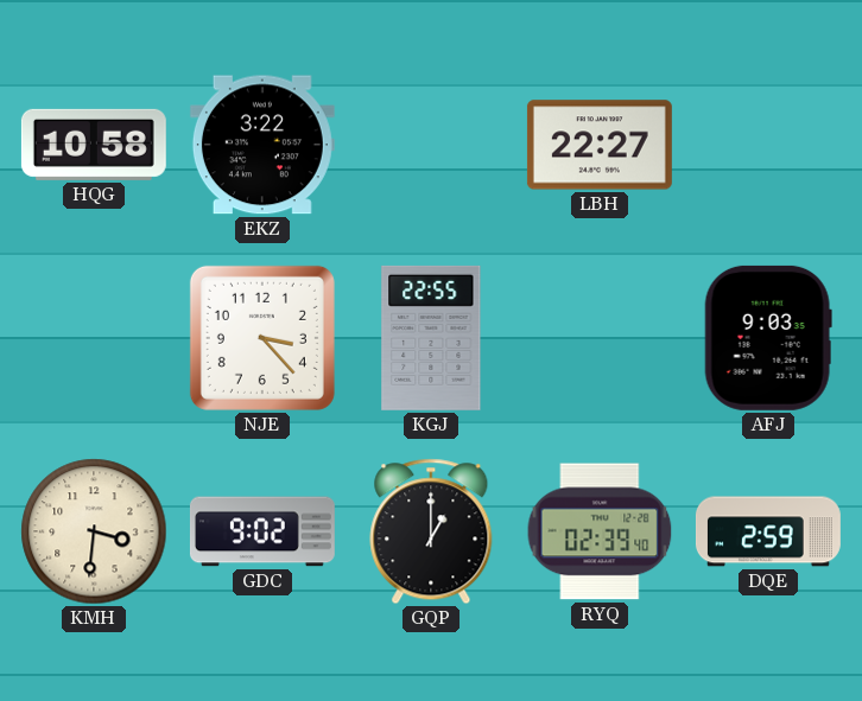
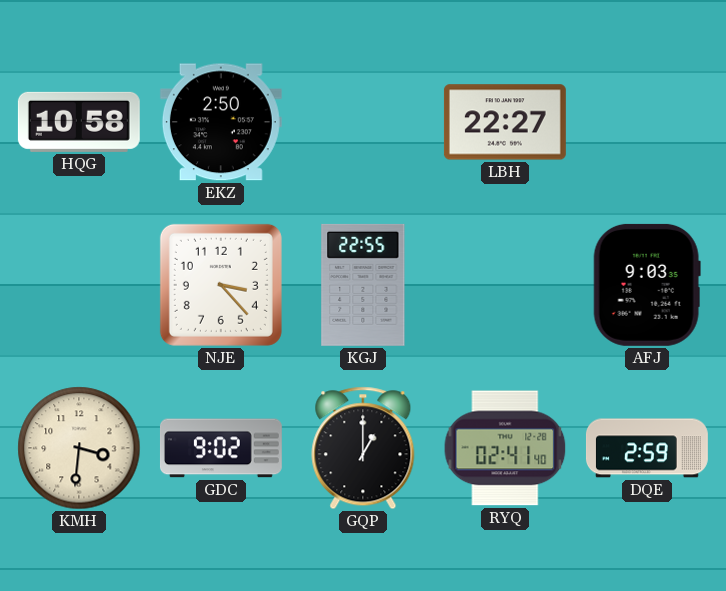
EKZ: 3:22 -> 2:50
RYQ: 02:39 -> 02:41
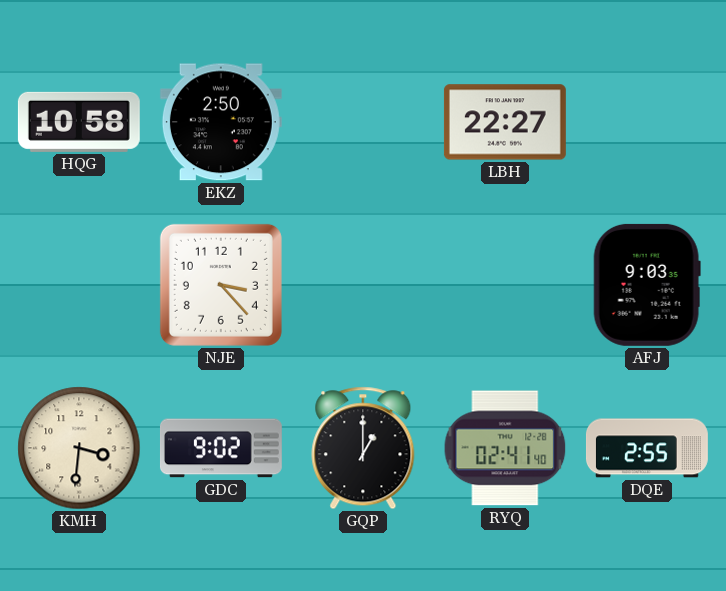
KGJ: 22:55 -> none
DQE: 2:59 -> 2:55
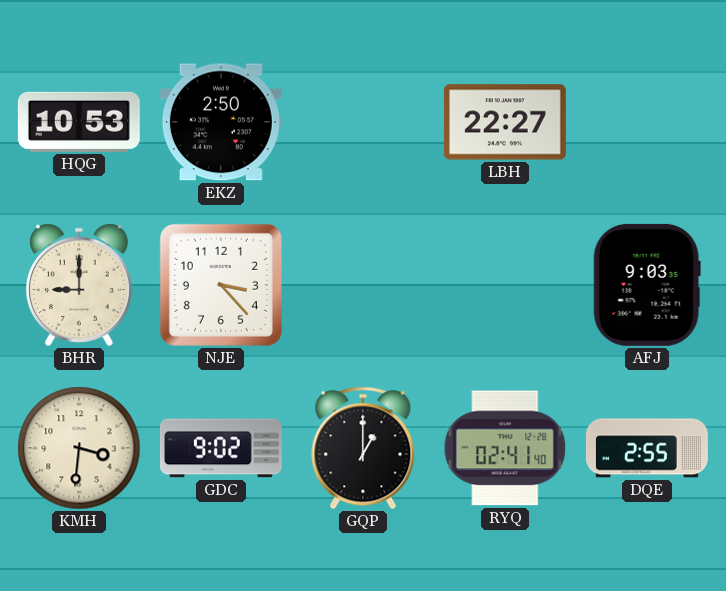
HQG: 10:58 -> 10:53
BHR: none -> 9:00
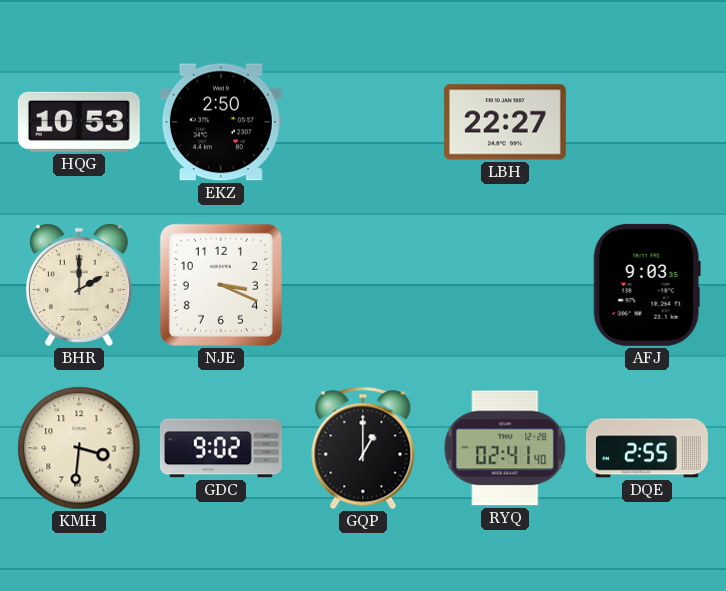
BHR: 9:00 -> 2:00
NJE: 3:23 -> 3:19
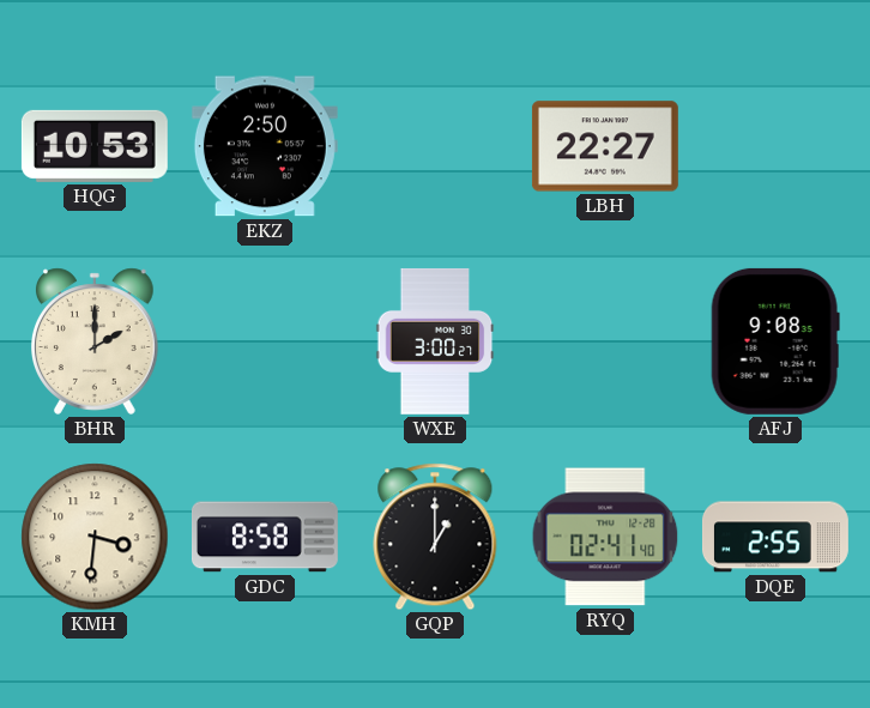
NJE: 3:19 -> none
WXE: none -> 3:00
AFJ: 9:03 -> 9:08
GDC: 9:02 -> 8:58
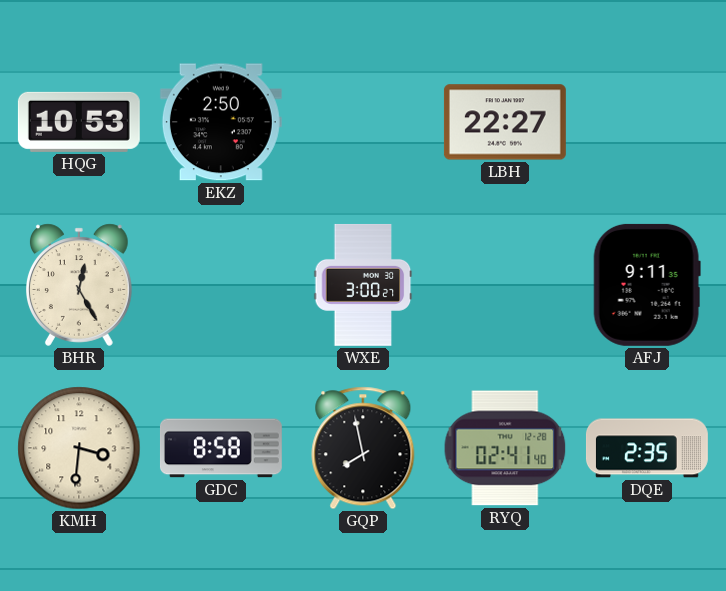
BHR: 2:00 -> 12:25
AFJ: 9:08 -> 9:11
GQP: 1:00 -> 7:58
DQE: 2:55 -> 2:35
